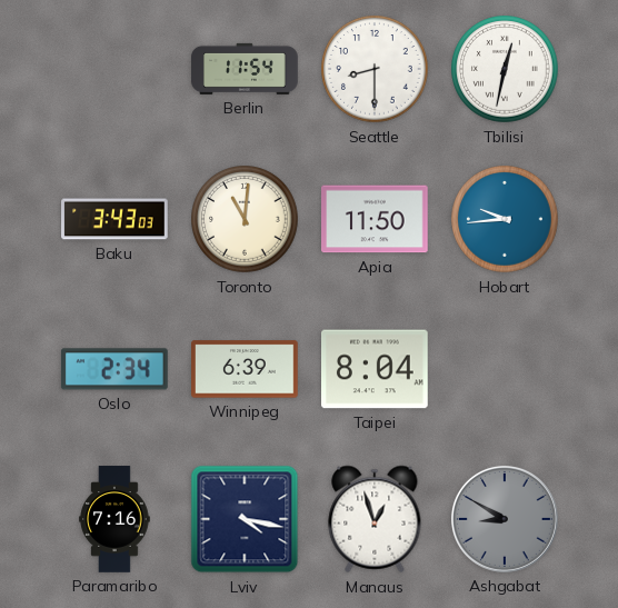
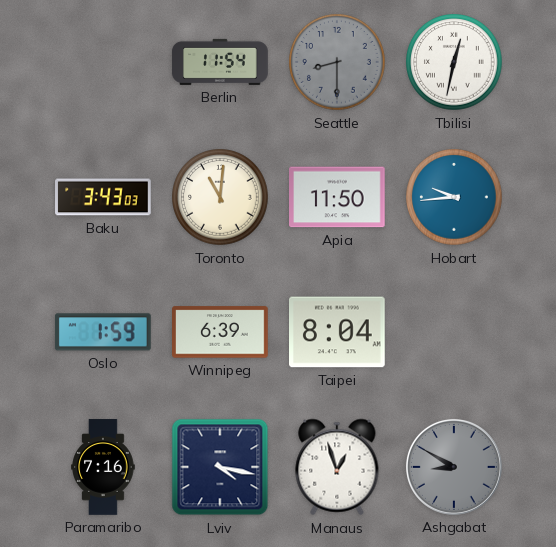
Seattle dial: white -> grey
Oslo: 2:34 -> 1:59
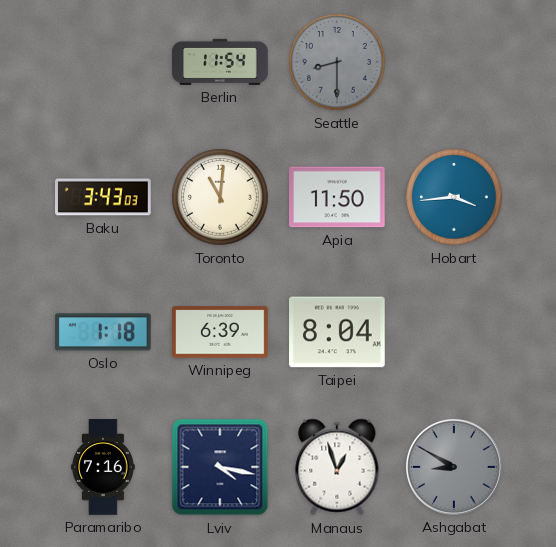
Tbilisi: 12:32 -> none
Hobart: 9:44 -> 3:44
Oslo: 1:59 -> 1:18
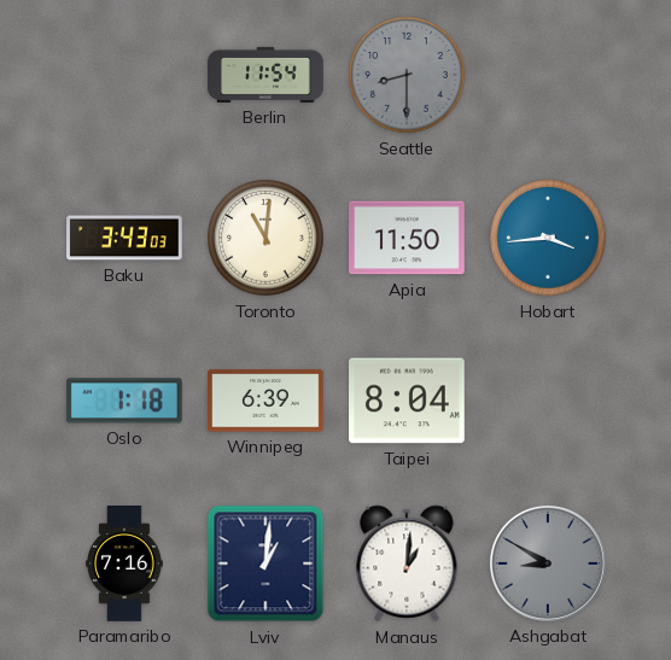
Lviv: 4:17 -> 1:01
Manaus: 12:57 -> 1:01
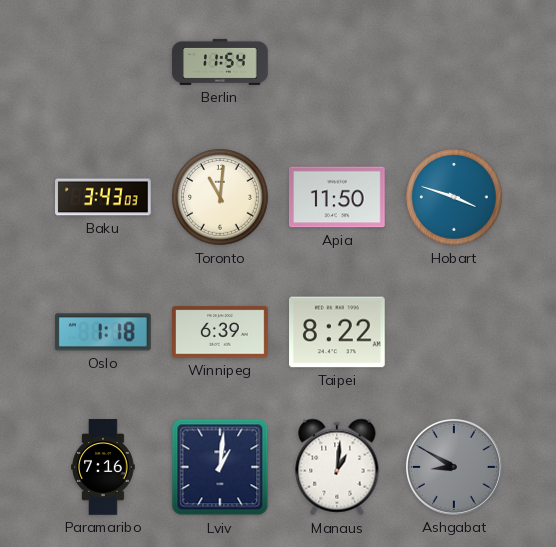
Seattle: 8:30 -> none
Hobart: 3:44 -> 3:48
Taipei: 8:04 -> 8:22
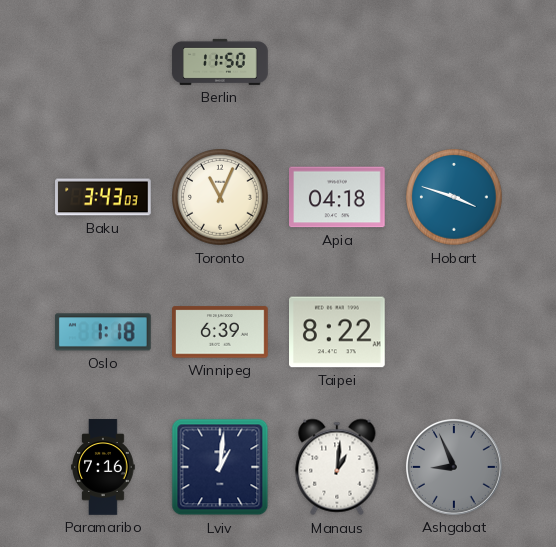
Berlin: 11:54 -> 11:50
Toronto: 11:01 -> 11:04
Apia: 11:50 -> 04:18
Ashgabat: 8:50 -> 8:56
